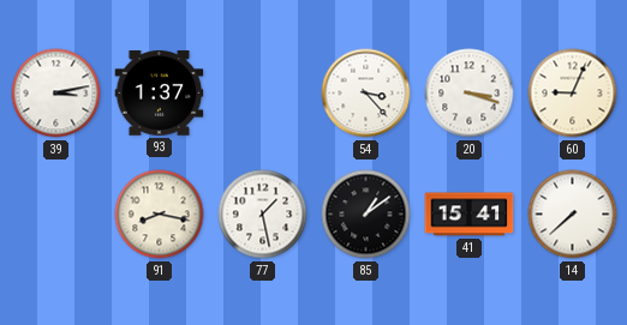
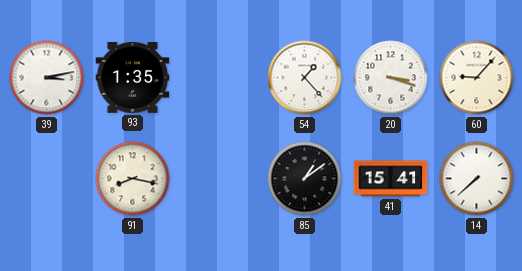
93: 1:37 -> 1:35
54: 3:23 -> 1:23
60: 9:04 -> 9:07
77: 1:28 -> none
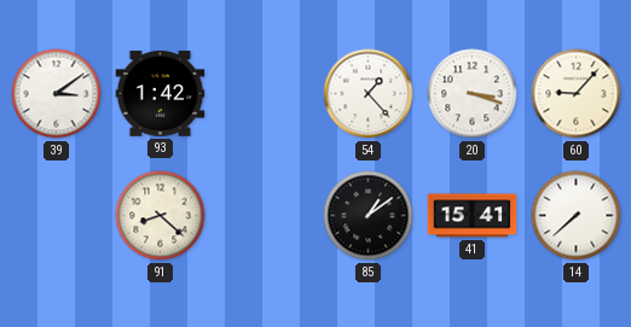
39: 3:13 -> 3:09
93: 1:35 -> 1:42
91: 8:17 -> 8:22
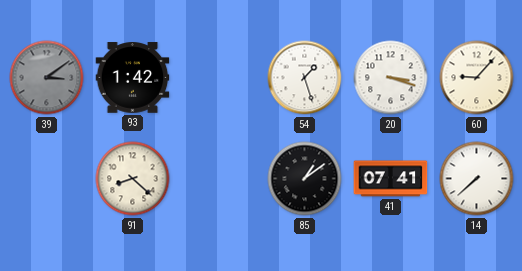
39 dial: white -> grey
54: 1:23 -> 1:27
41: 15:41 -> 07:41
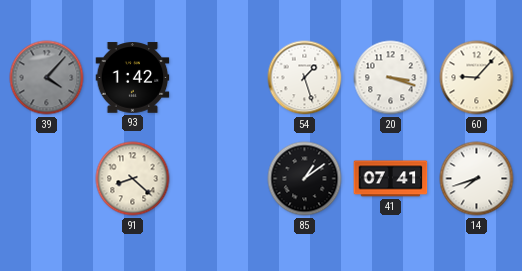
39: 3:09 -> 4:07
14: 7:38 -> 7:42
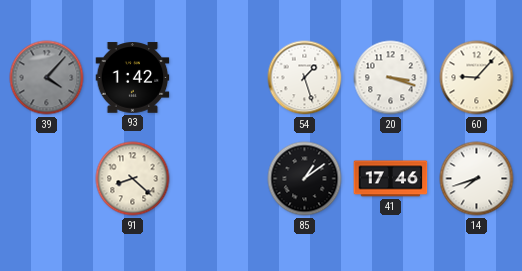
41: 07:41 -> 17:46
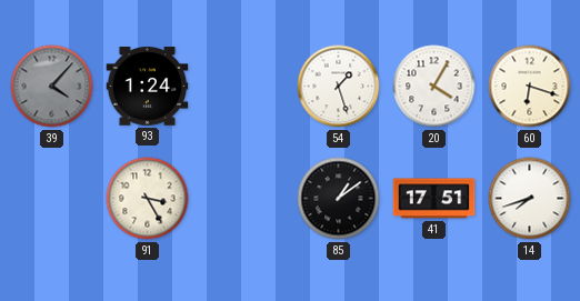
93: 1:42 -> 1:24
20: 3:18 -> 4:05
60: 9:07 -> 6:18
91: 8:22 -> 3:25
41: 17:46 -> 17:51
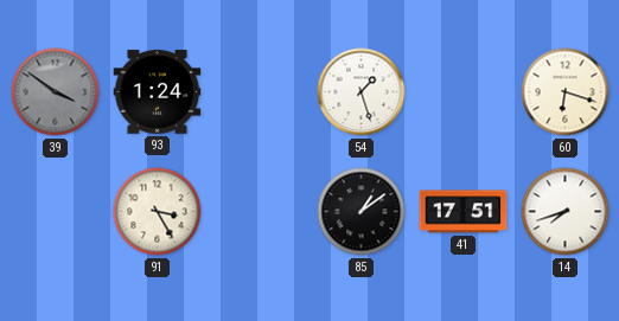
39: 4:07 -> 3:51
20: 4:05 -> none
